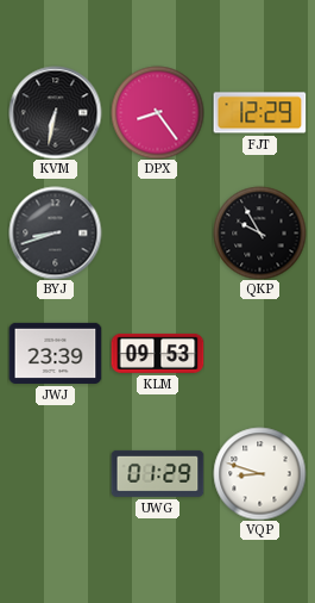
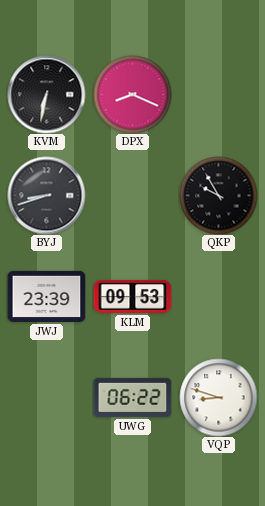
DPX: 8:24 -> 8:19
FJT: 12:29 -> none
UWG: 01:29 -> 06:22
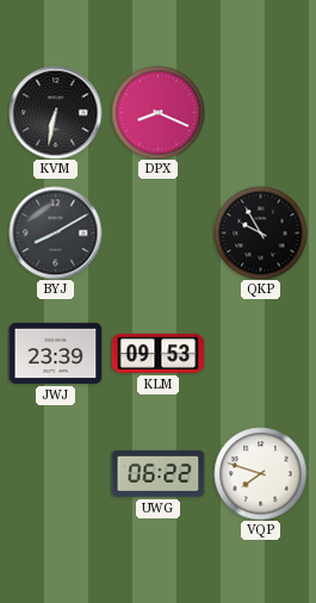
BYJ: 8:42 -> 8:10
VQP: 8:48 -> 7:48
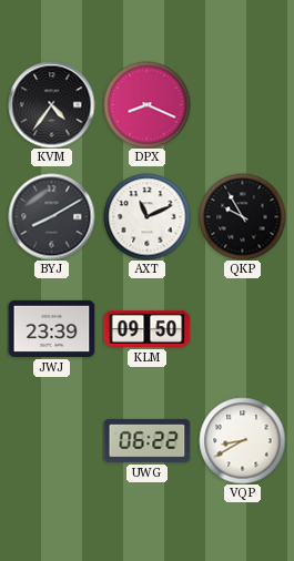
KVM: 6:32 -> 4:36
AXT: none -> 11:11
KLM: 09:53 -> 09:50
VQP: 7:48 -> 8:40
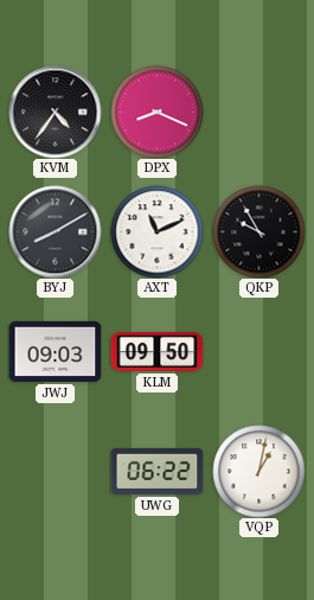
JWJ: 23:39 -> 09:03
VQP: 8:40 -> 1:02
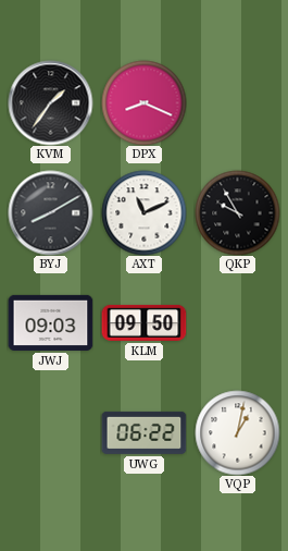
KVM: 4:36 -> 1:36
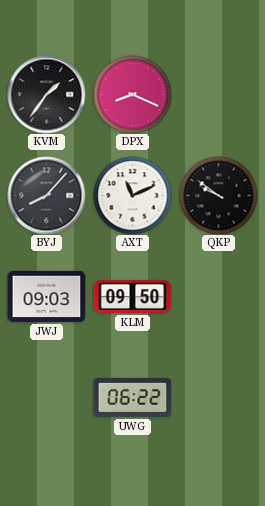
BYJ: 8:10 -> 8:07
QKP: 9:55 -> 9:51
VQP: 1:02 -> none
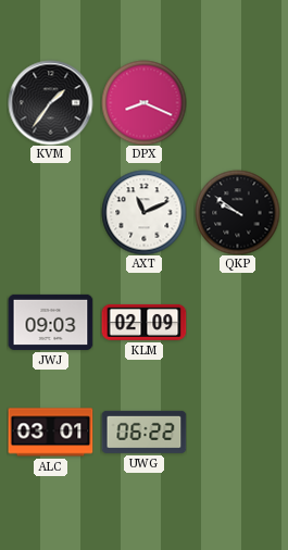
BYJ: 8:07 -> none
KLM: 09:50 -> 02:09
ALC: none -> 03:01
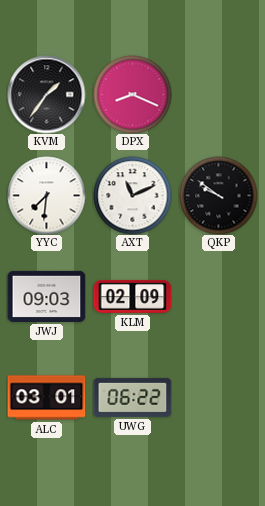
YYC: none -> 7:31
